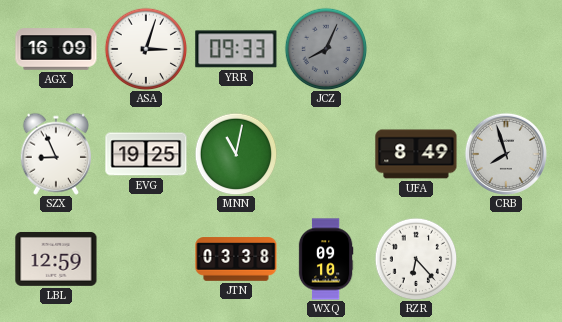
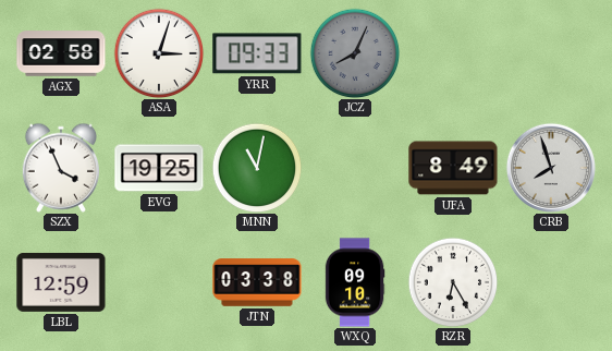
AGX: 16:09 -> 02:58
SZX: 8:56 -> 3:56
RZR: 6:23 -> 6:25
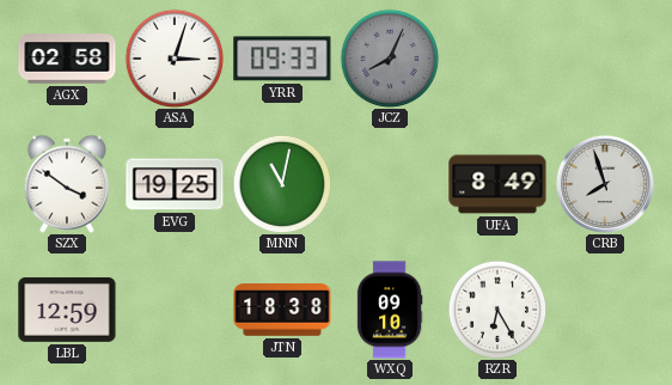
SZX: 3:56 -> 3:51
JTN: 03:38 -> 18:38
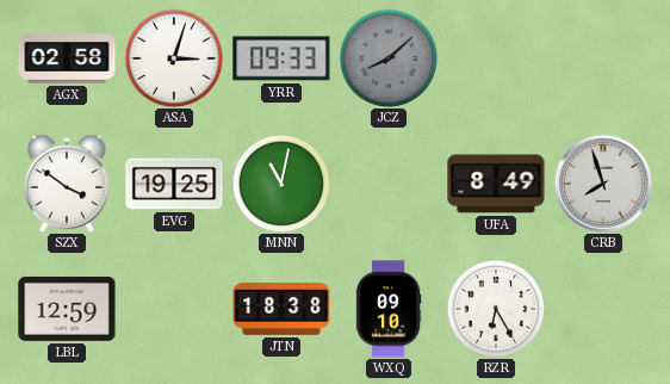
JCZ: 8:04 -> 8:08
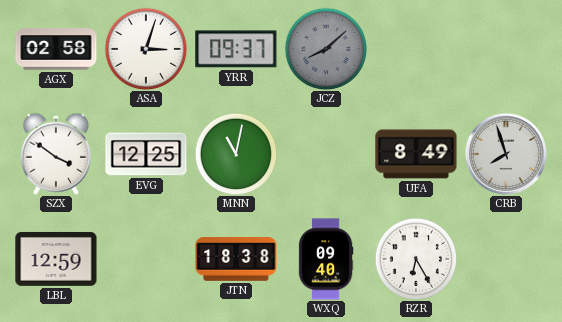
YRR: 09:33 -> 09:37
EVG: 19:25 -> 12:25
WXQ: 09:10 -> 09:40
